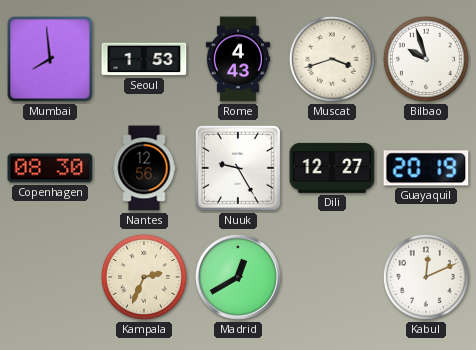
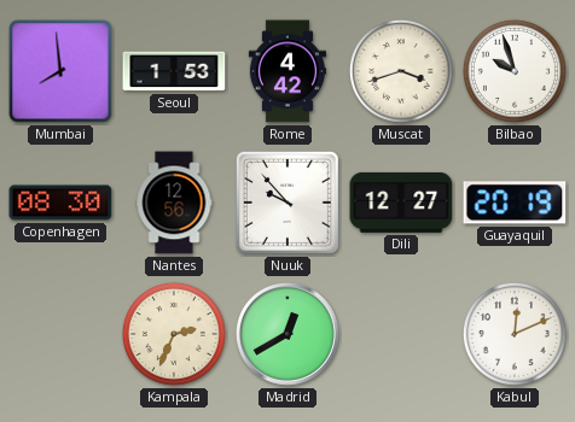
Rome: 4:43 -> 4:42
Nuuk: 9:25 -> 9:53
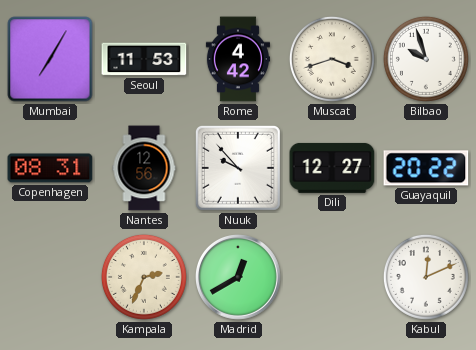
Mumbai: 7:59 -> 7:05
Seoul: 1:53 -> 11:53
Copenhagen: 08:30 -> 08:31
Guayaquil: 20:19 -> 20:22
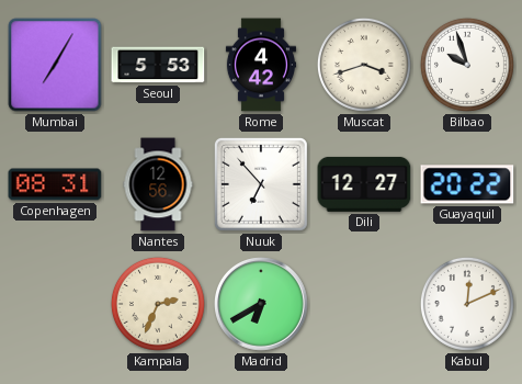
Seoul: 11:53 -> 5:53
Nuuk: 9:53 -> 6:53
Madrid: 12:40 -> 6:40
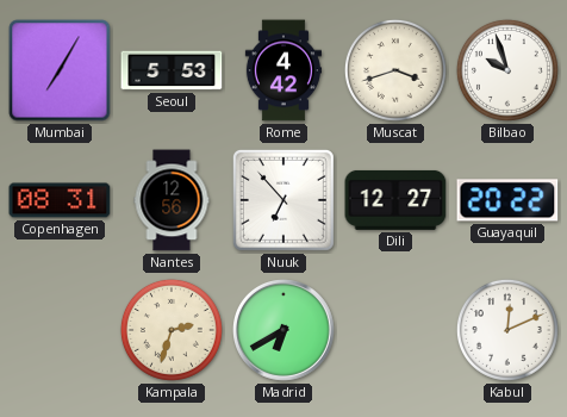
Kampala: 2:34 -> 2:33
